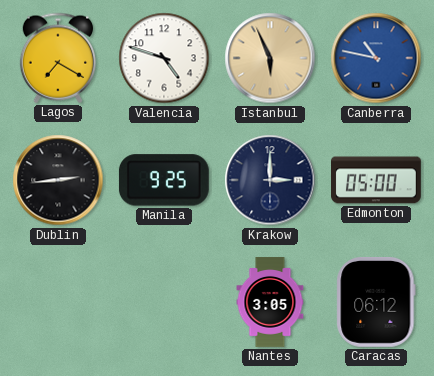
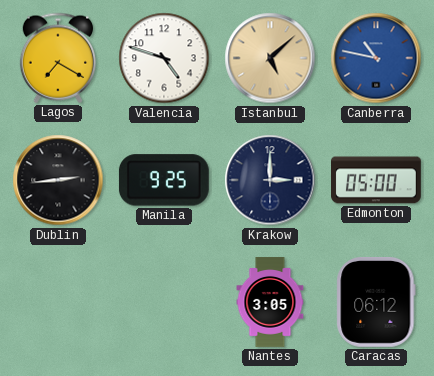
Istanbul: 5:56 -> 5:08
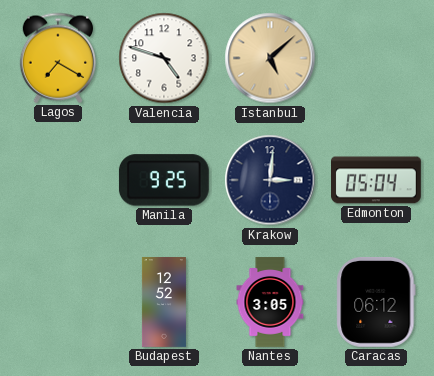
Canberra: 10:47 -> none
Dublin: 2:44 -> none
Krakow: 3:00 -> 3:01
Edmonton: 05:00 -> 05:04
Budapest: none -> 12:52
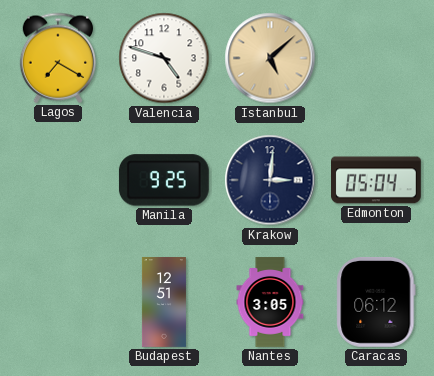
Budapest: 12:52 -> 12:51
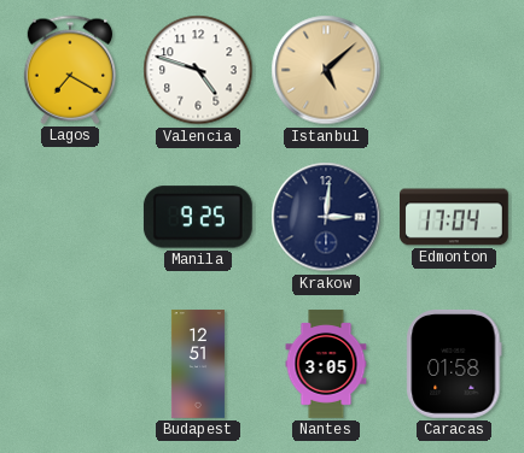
Edmonton: 05:04 -> 17:04
Caracas: 06:12 -> 01:58
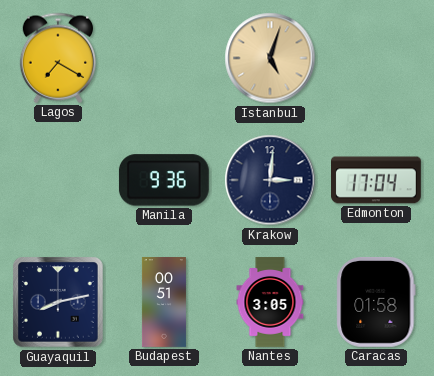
Valencia: 4:48 -> none
Istanbul: 5:08 -> 5:03
Manila: 9:25 -> 9:36
Guayaquil: none -> 8:13
Budapest: 12:51 -> 00:51
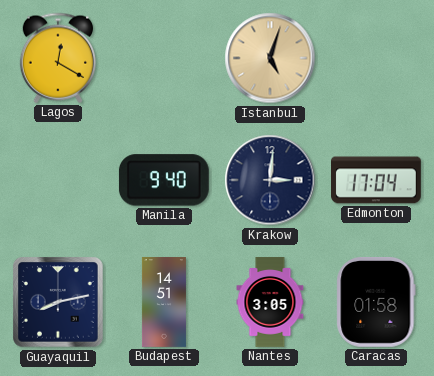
Lagos: 7:20 -> 12:20
Manila: 9:36 -> 9:40
Budapest: 00:51 -> 14:51
